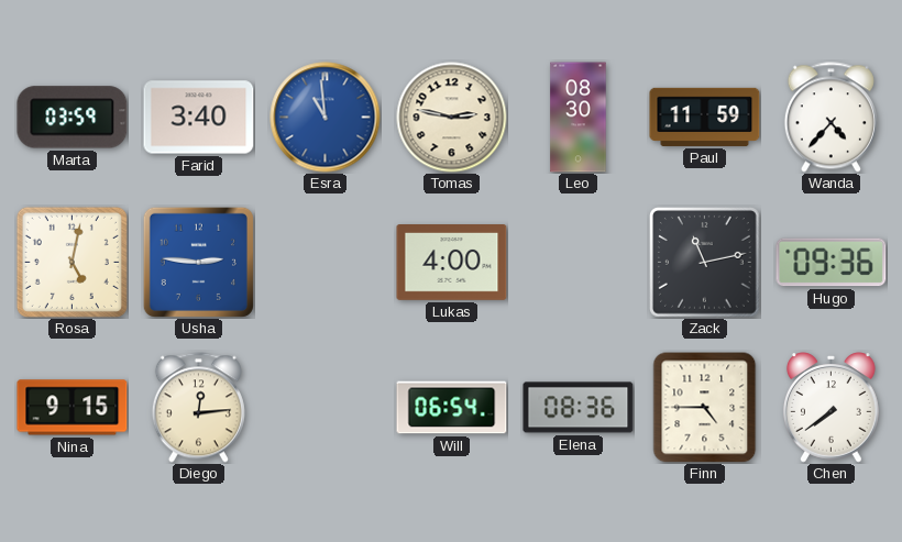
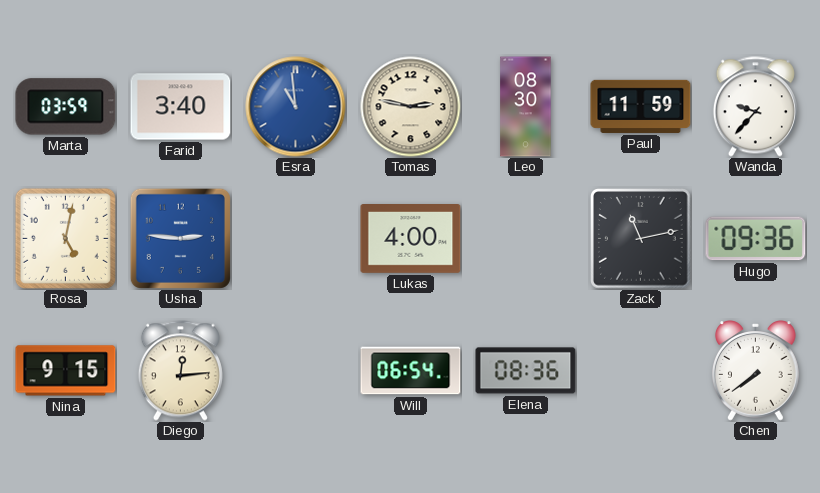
Wanda: 4:37 -> 9:37
Finn: 4:45 -> none
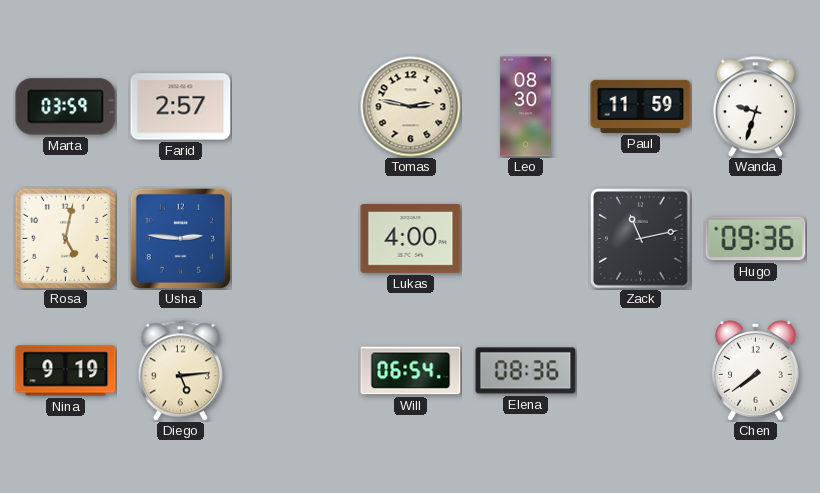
Farid: 3:40 -> 2:57
Esra: 10:59 -> none
Wanda: 9:37 -> 9:33
Nina: 9:15 -> 9:19
Diego: 12:14 -> 5:14
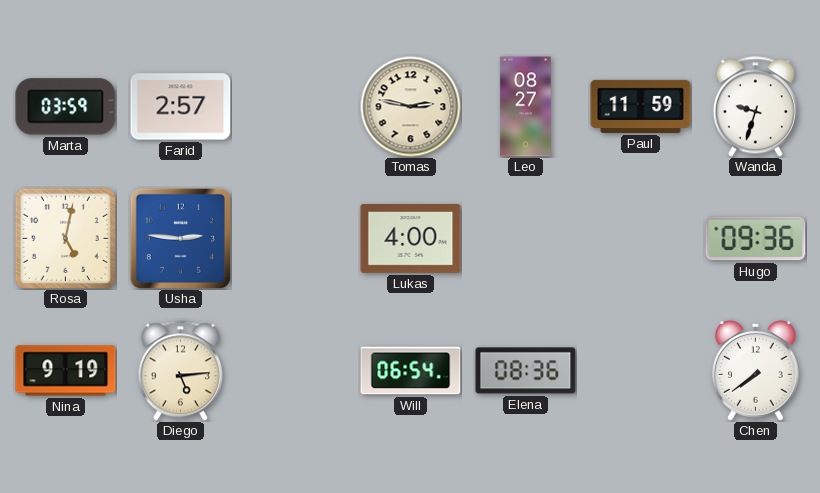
Leo: 08:30 -> 08:27
Zack: 11:13 -> none
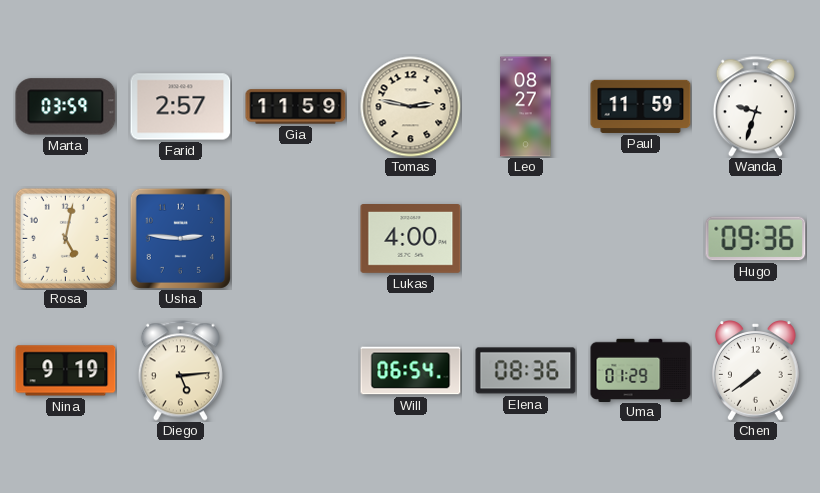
Gia: none -> 11:59
Uma: none -> 01:29
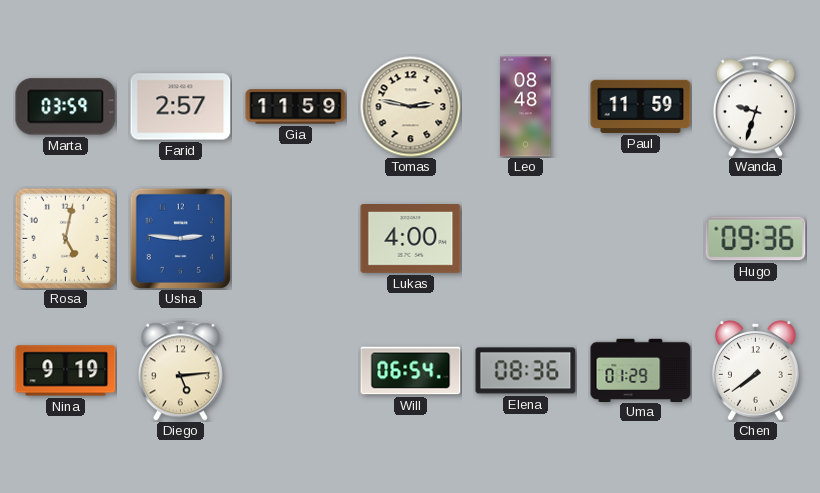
Leo: 08:27 -> 08:48
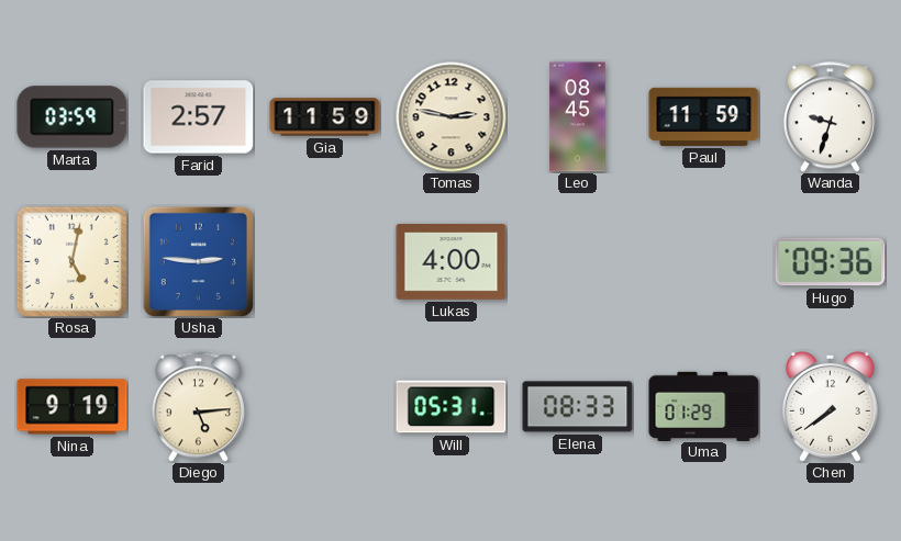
Leo: 08:48 -> 08:45
Will: 06:54 -> 05:31
Elena: 08:36 -> 08:33
